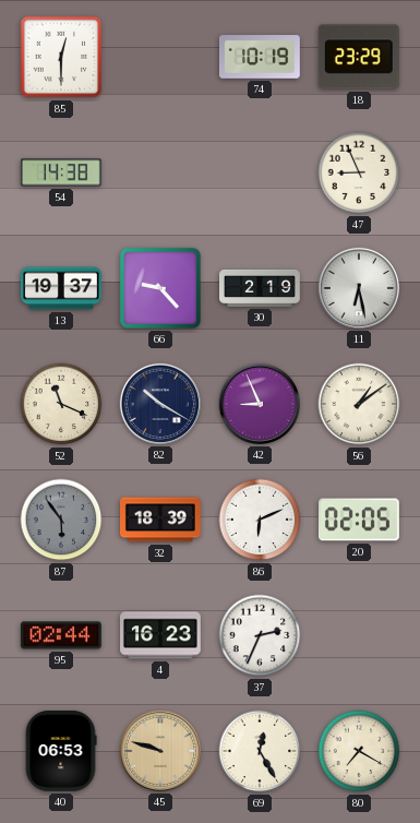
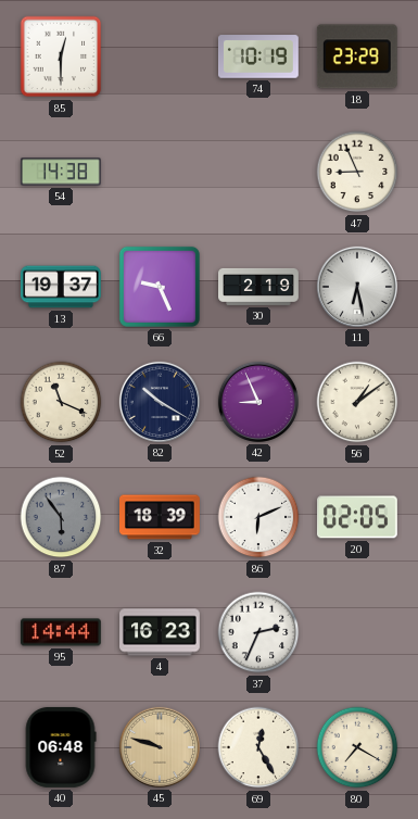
66: 9:23 -> 9:26
95: 02:44 -> 14:44
40: 06:53 -> 06:48
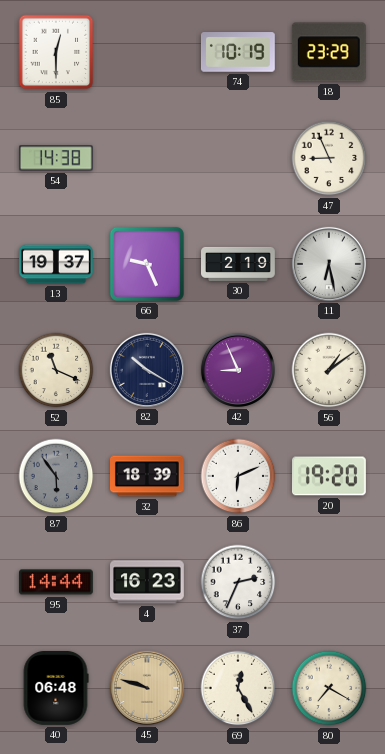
20: 02:05 -> 19:20
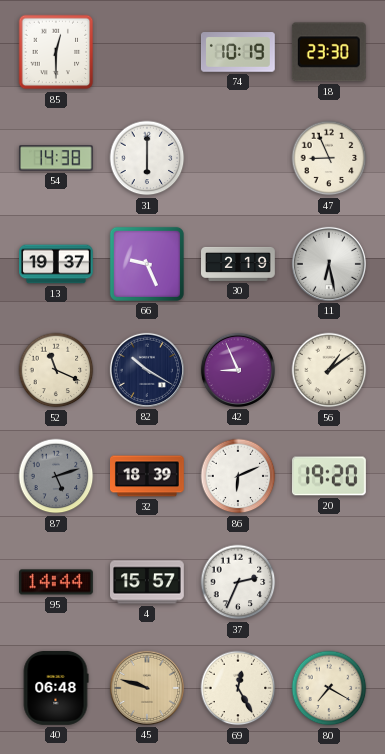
18: 23:29 -> 23:30
31: none -> 6:00
87: 5:54 -> 5:12
4: 16:23 -> 15:57
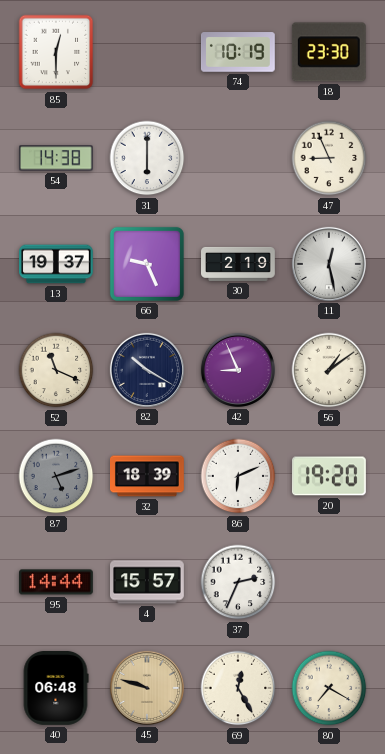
11: 6:28 -> 12:28
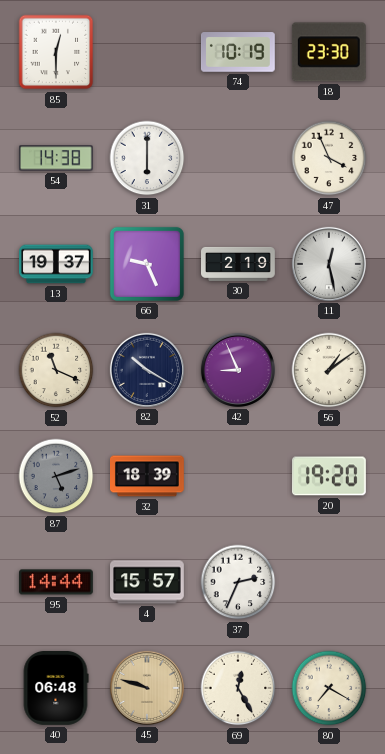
47: 8:56 -> 3:56
86: 6:11 -> none
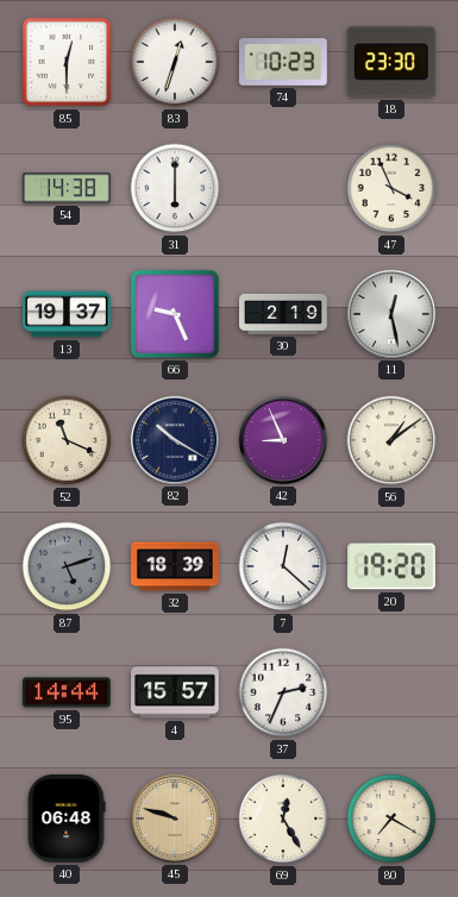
83: none -> 12:33
74: 10:19 -> 10:23
7: none -> 12:22
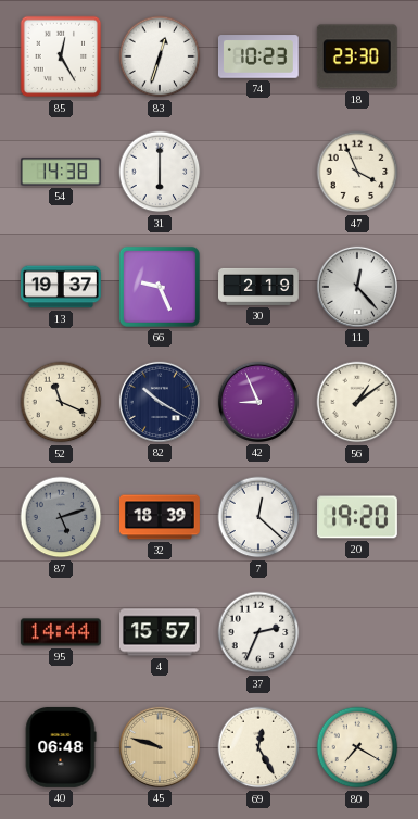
85: 12:30 -> 12:25
11: 12:28 -> 12:23
